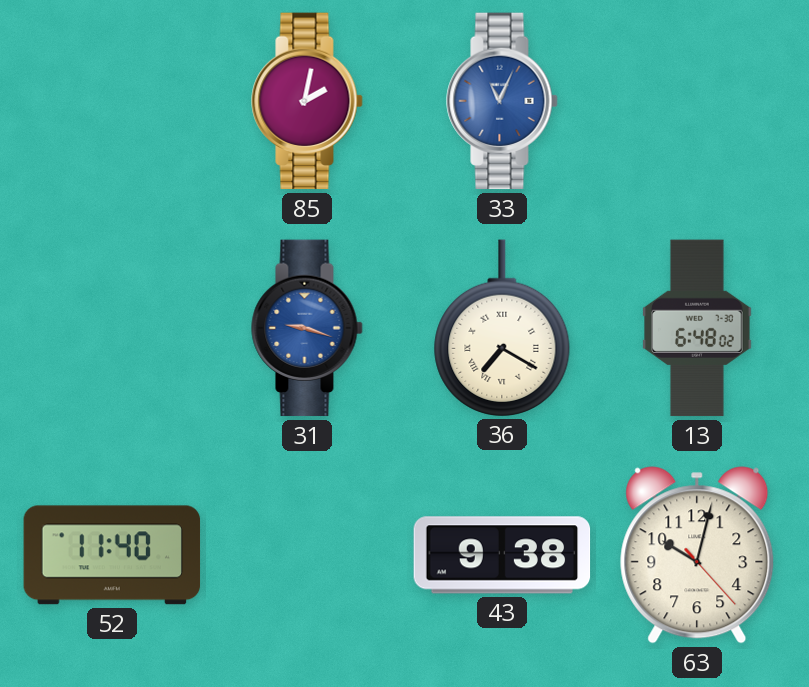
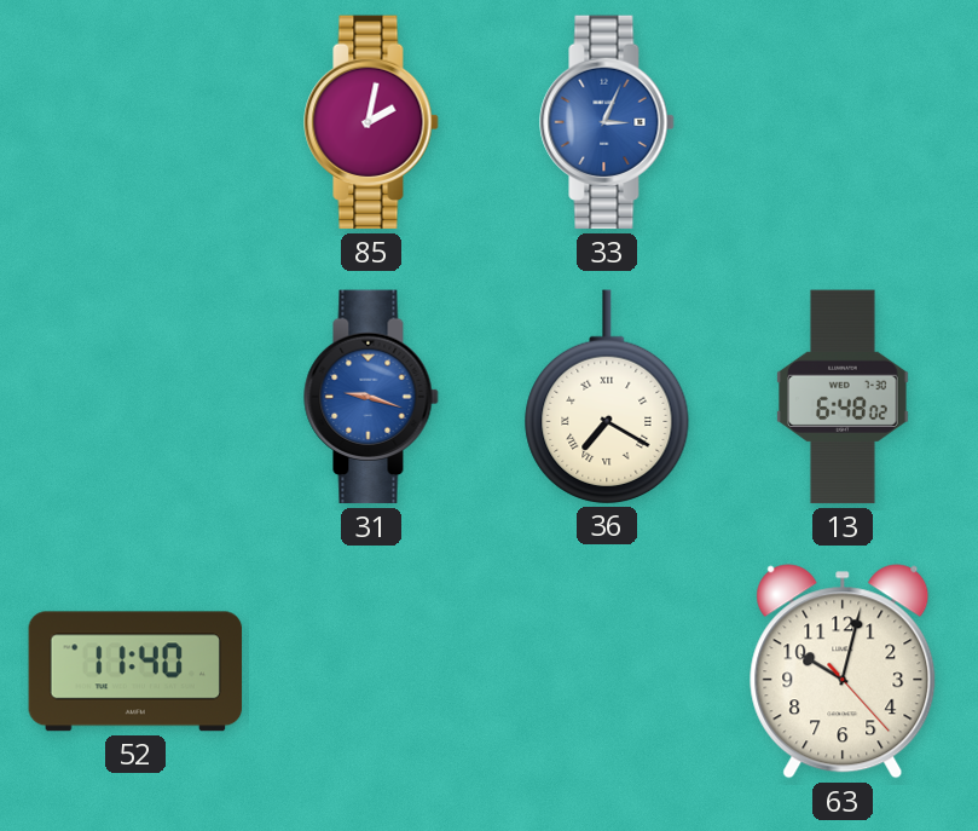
33: 11:04 -> 3:04
43: 9:38 -> none
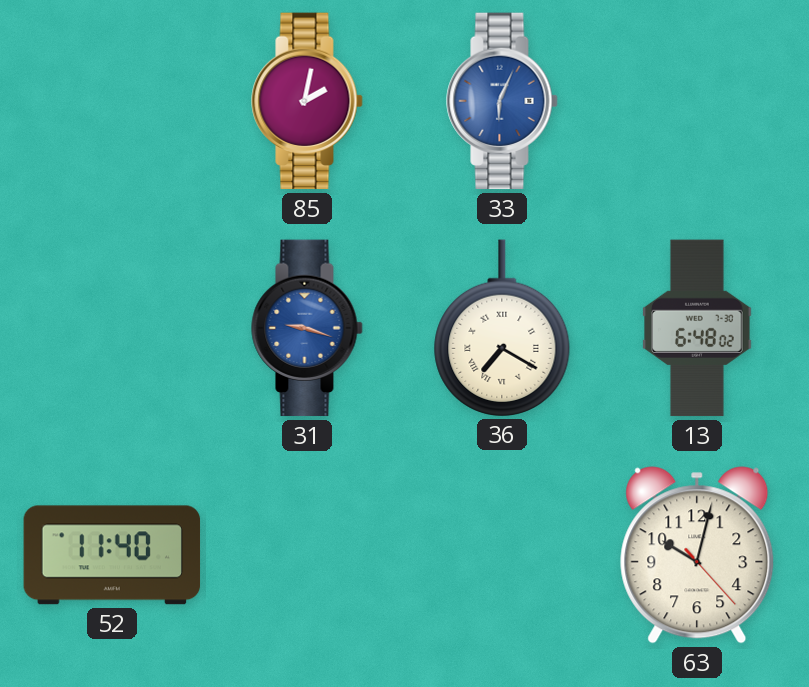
33: 3:04 -> 6:04
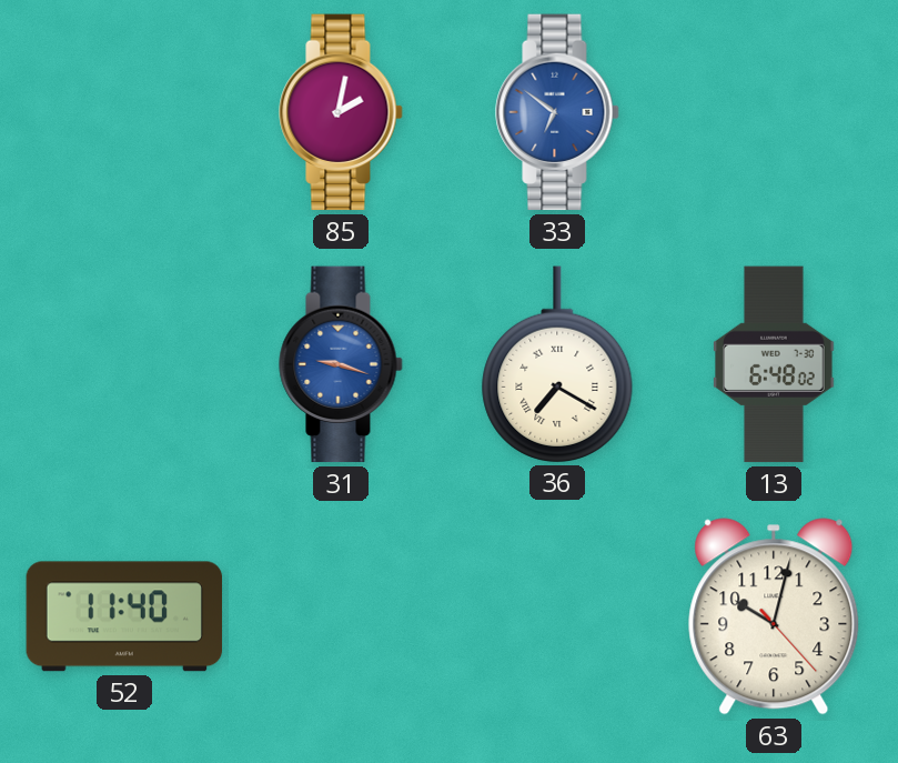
33: 6:04 -> 6:51
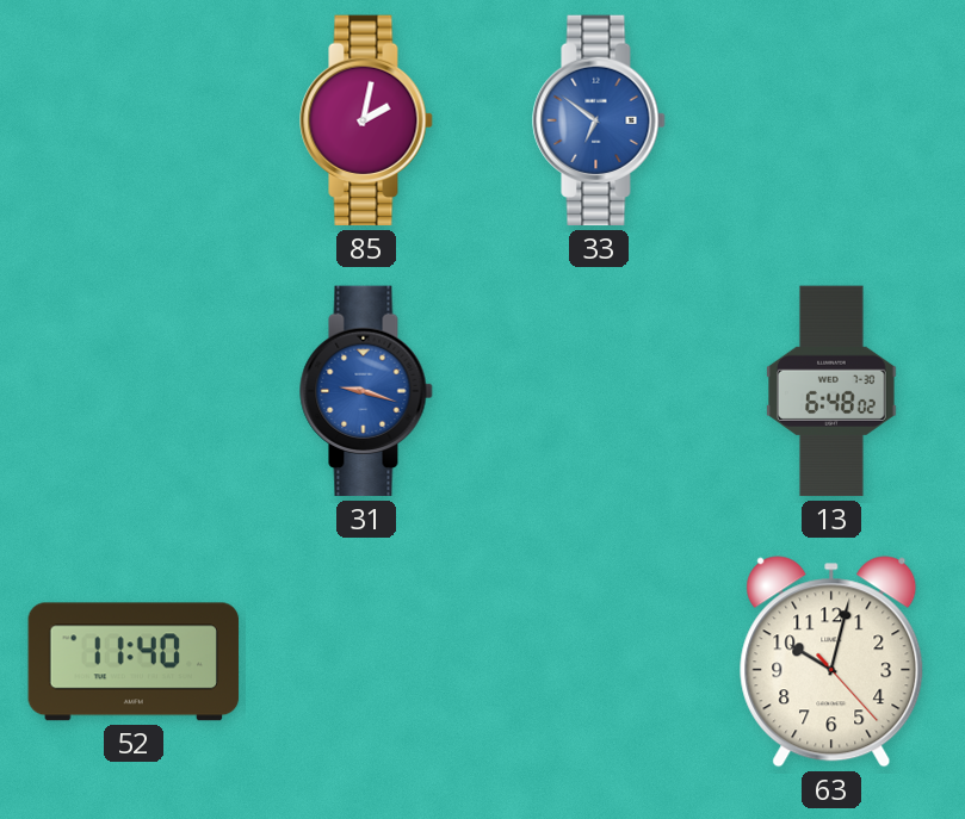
36: 7:20 -> none
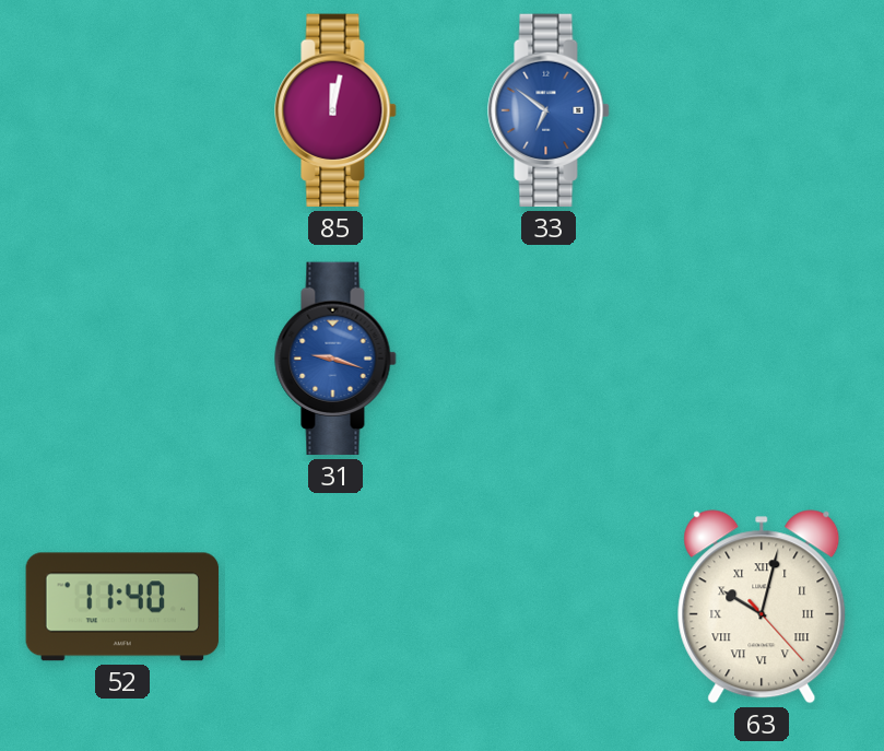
85: 2:02 -> 12:02
13: 6:48 -> none
63 numerals: Arabic -> Roman
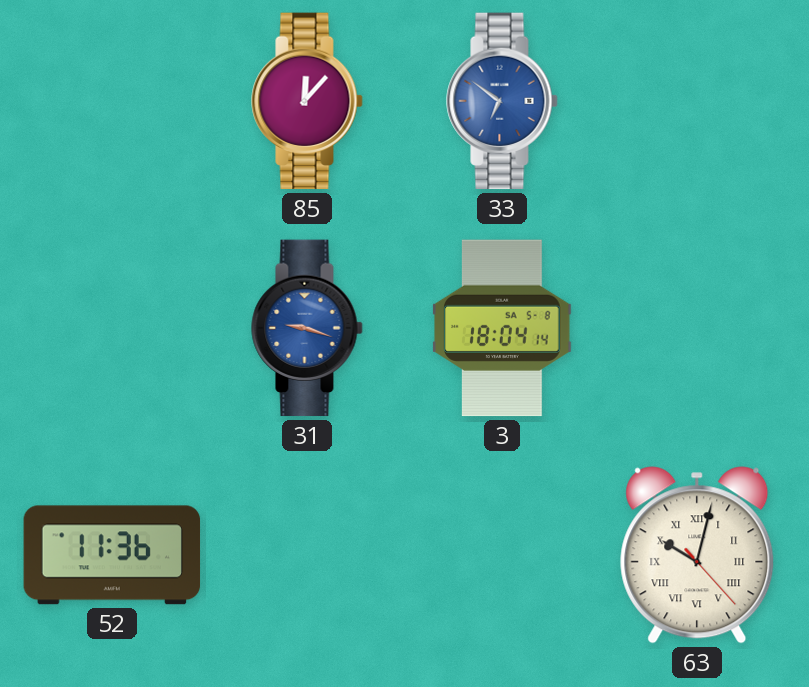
85: 12:02 -> 12:07
3: none -> 18:04
52: 11:40 -> 11:36
